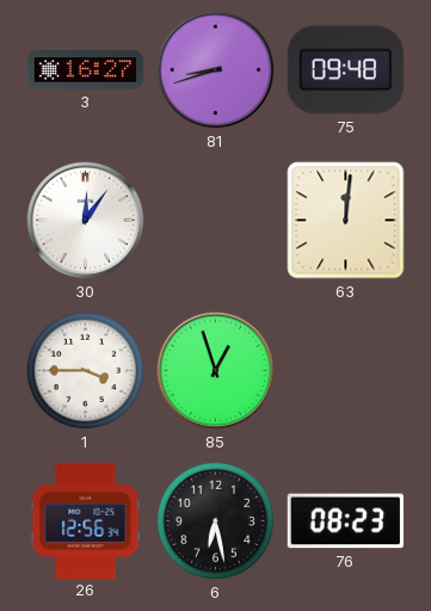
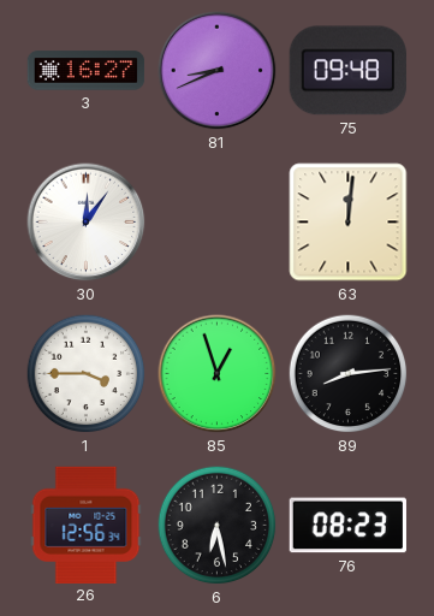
81: 8:42 -> 8:41
89: none -> 8:14
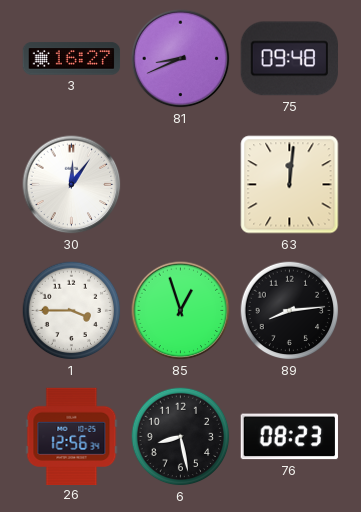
6: 6:28 -> 8:28
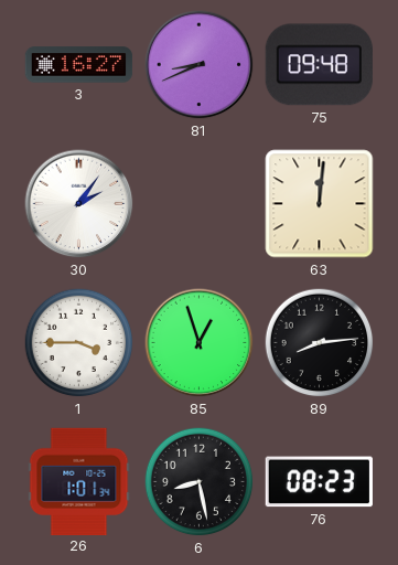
30: 12:06 -> 2:06
26: 12:56 -> 1:01
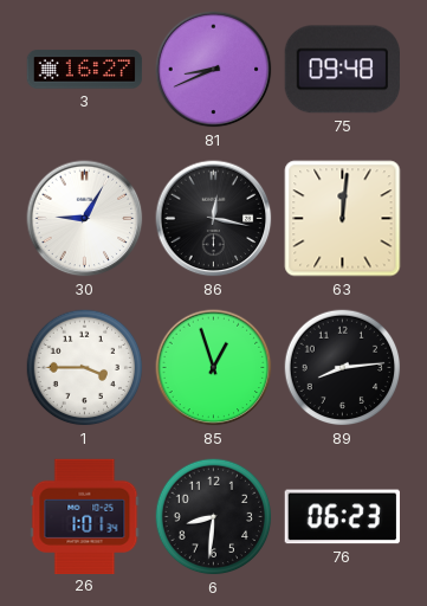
30: 2:06 -> 9:05
86: none -> 12:17
6: 8:28 -> 8:31
76: 08:23 -> 06:23
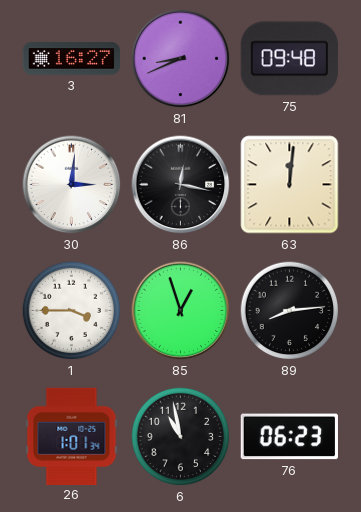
30: 9:05 -> 3:01
6: 8:31 -> 10:58
